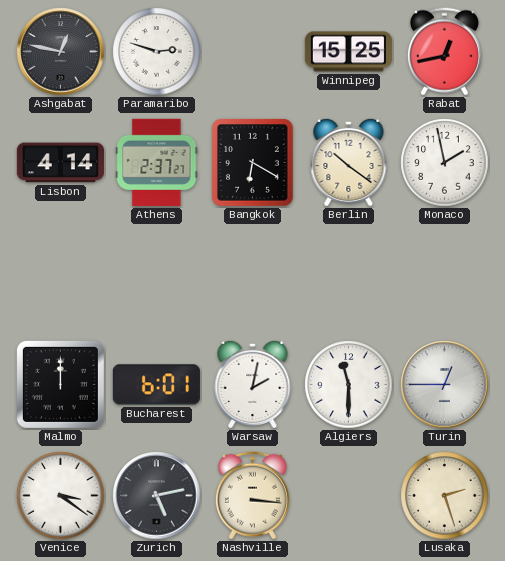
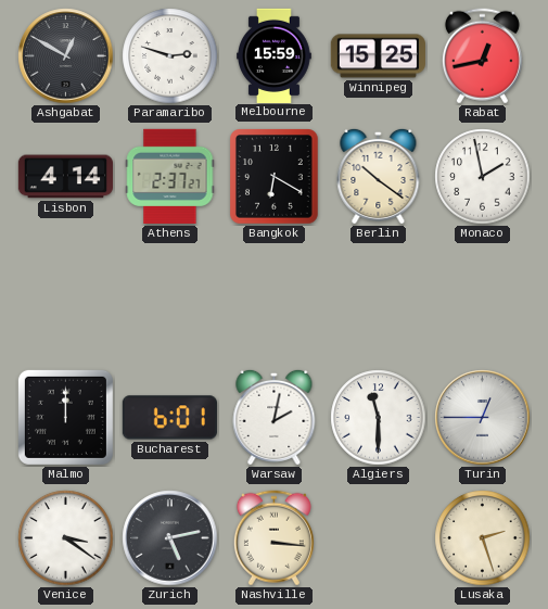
Ashgabat: 12:47 -> 12:50
Melbourne: none -> 15:59
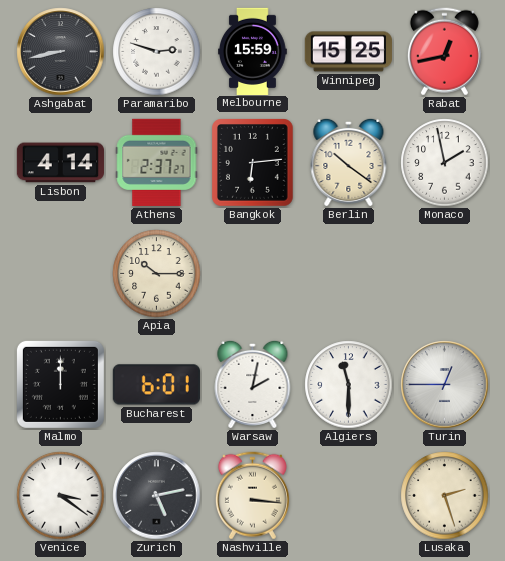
Ashgabat: 12:50 -> 8:43
Bangkok: 6:20 -> 6:14
Apia: none -> 10:15
